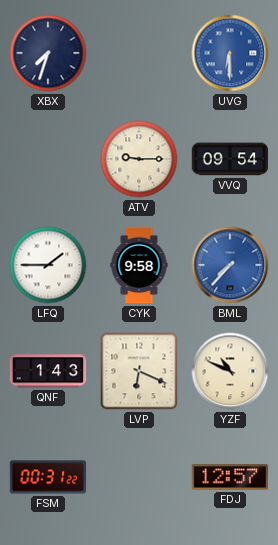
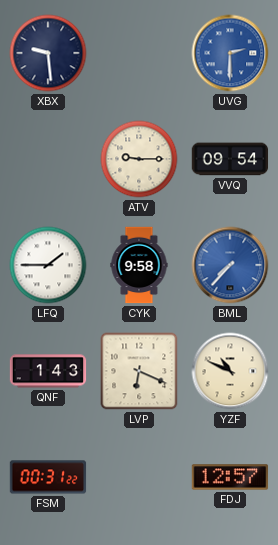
XBX: 7:33 -> 9:29
UVG: 6:30 -> 2:30
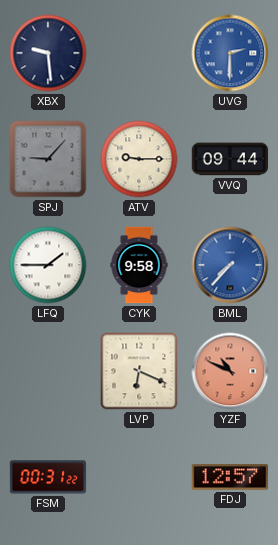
SPJ: none -> 9:07
VVQ: 09:54 -> 09:44
QNF: 1:43 -> none
YZF dial: cream -> salmon
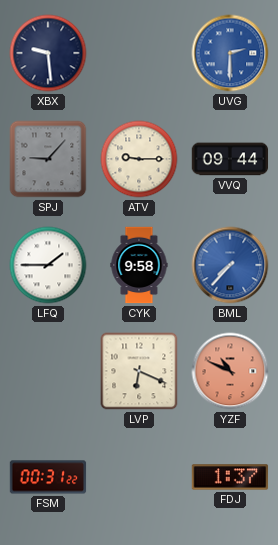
FDJ: 12:57 -> 1:37
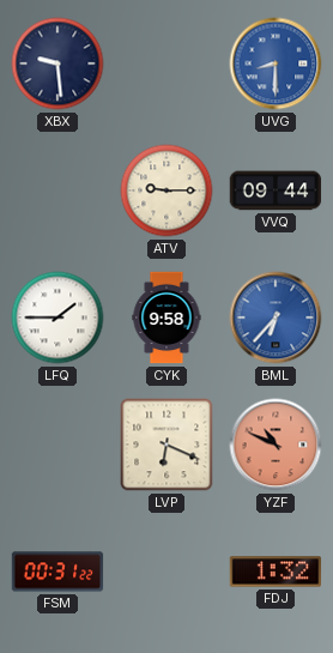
UVG: 2:30 -> 8:30
SPJ: 9:07 -> none
BML: 7:37 -> 6:37
FDJ: 1:37 -> 1:32
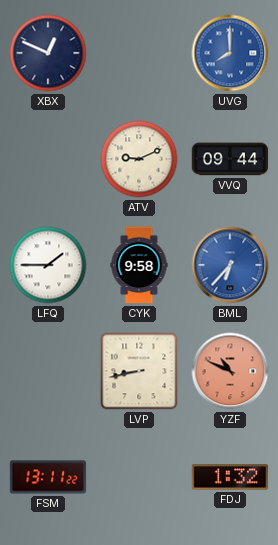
XBX: 9:29 -> 12:49
UVG: 8:30 -> 8:00
ATV: 9:15 -> 9:11
LVP: 6:19 -> 8:43
FSM: 00:31 -> 13:11
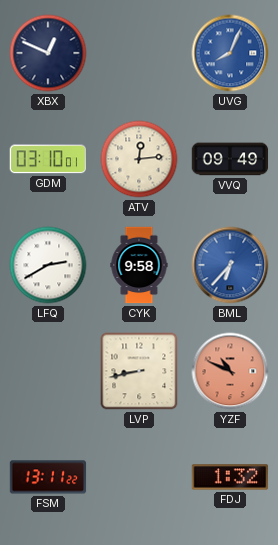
UVG: 8:00 -> 8:04
GDM: none -> 03:10
ATV: 9:11 -> 12:14
VVQ: 09:44 -> 09:49
LFQ: 1:45 -> 2:40
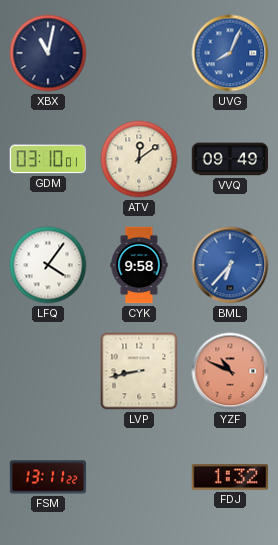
XBX: 12:49 -> 11:02
ATV: 12:14 -> 12:09
LFQ: 2:40 -> 4:06
